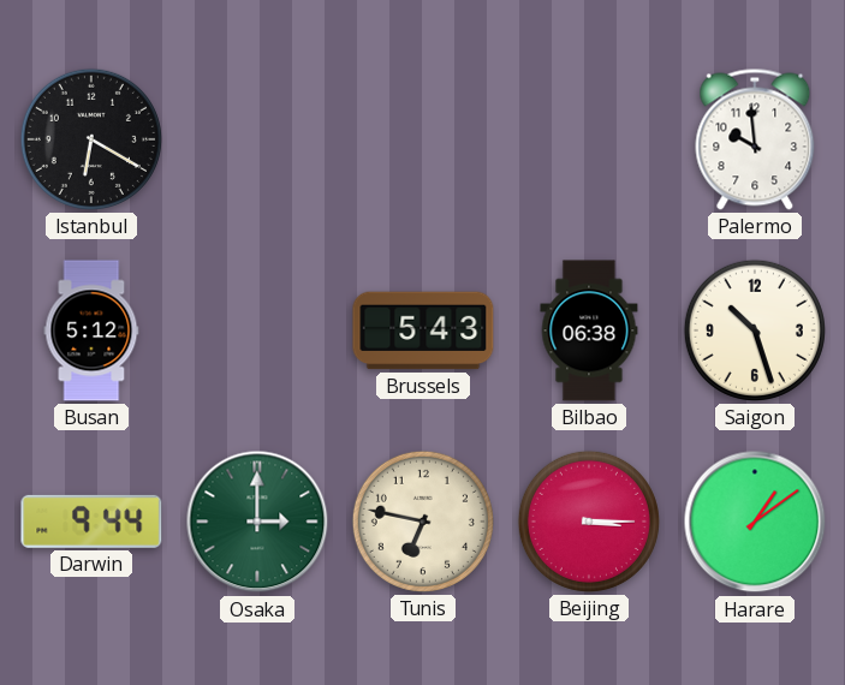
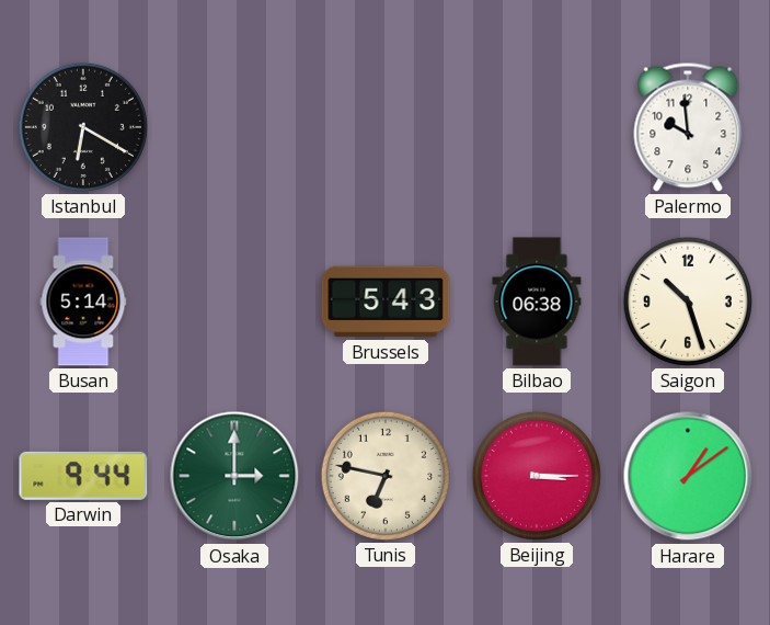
Busan: 5:12 -> 5:14
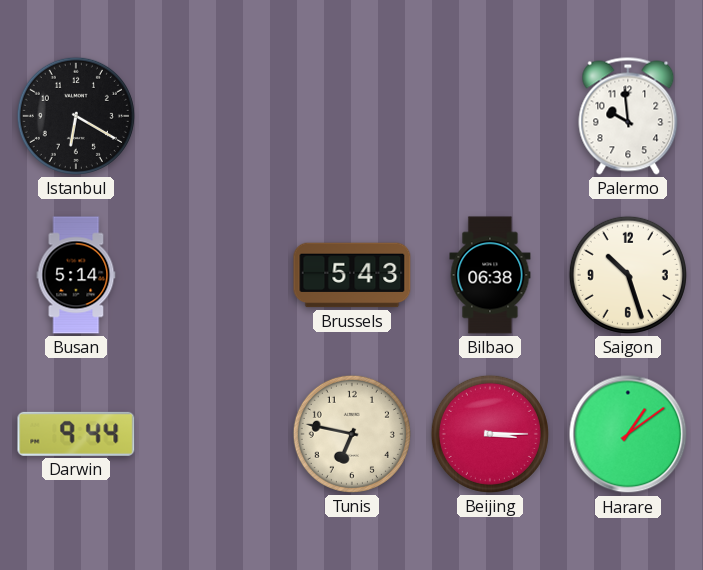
Osaka: 3:00 -> none
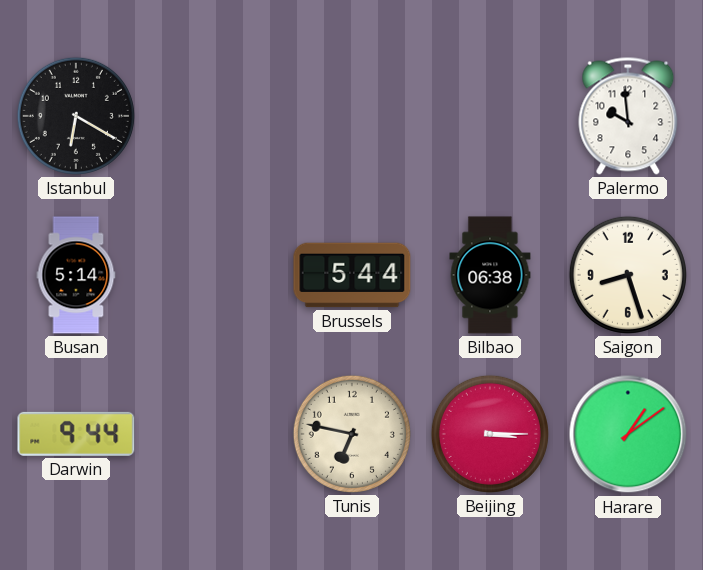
Brussels: 5:43 -> 5:44
Saigon: 10:27 -> 8:27
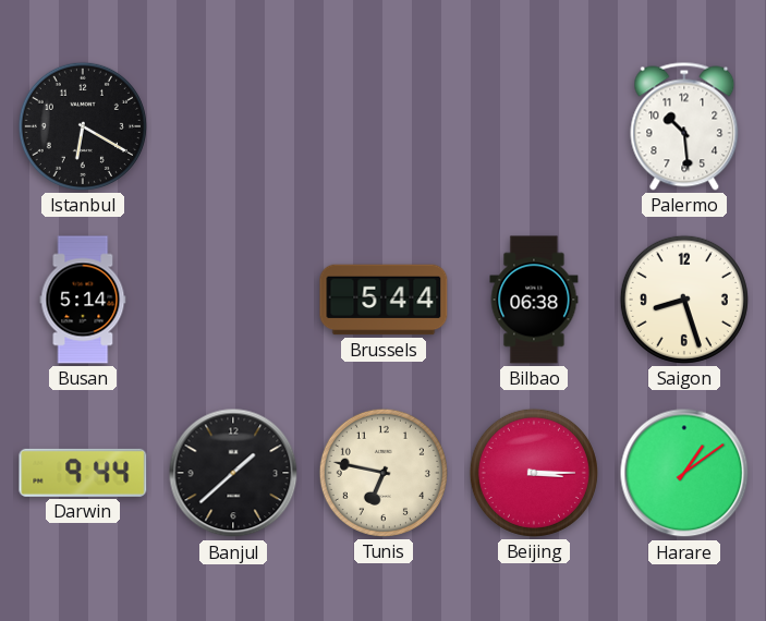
Palermo: 9:59 -> 10:29
Banjul: none -> 1:38
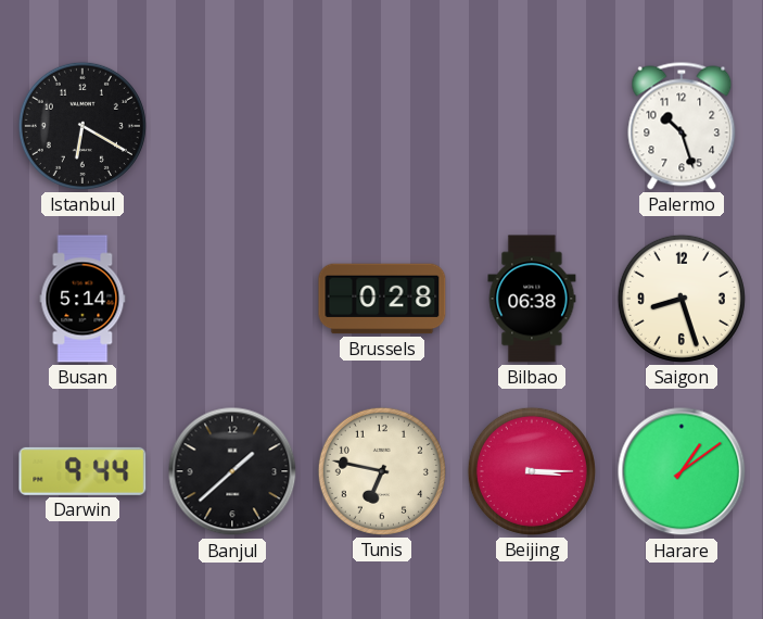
Palermo: 10:29 -> 10:27
Brussels: 5:44 -> 0:28
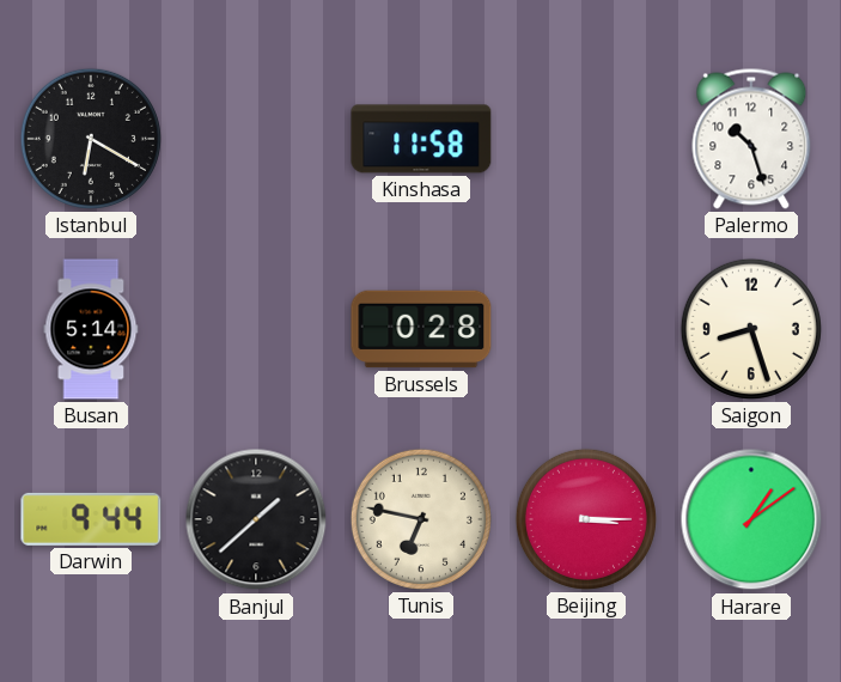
Kinshasa: none -> 11:58
Bilbao: 06:38 -> none
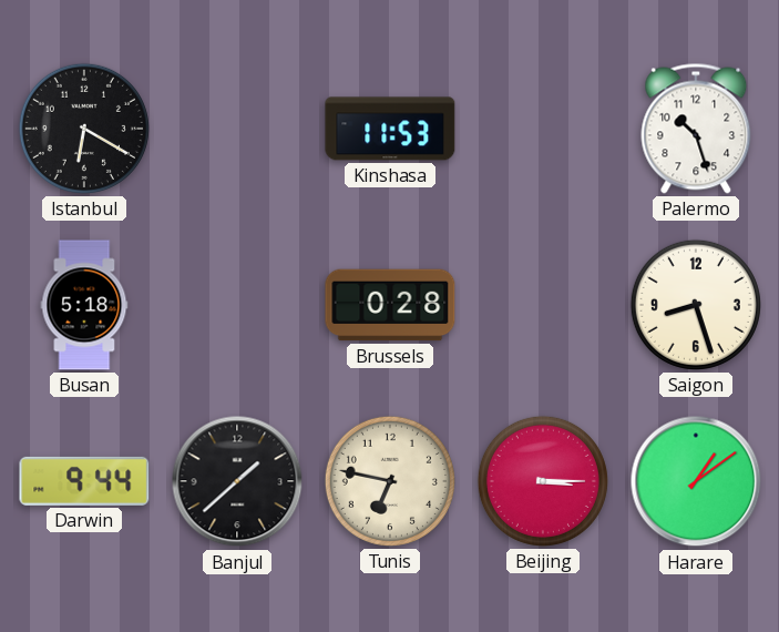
Kinshasa: 11:58 -> 11:53
Busan: 5:14 -> 5:18
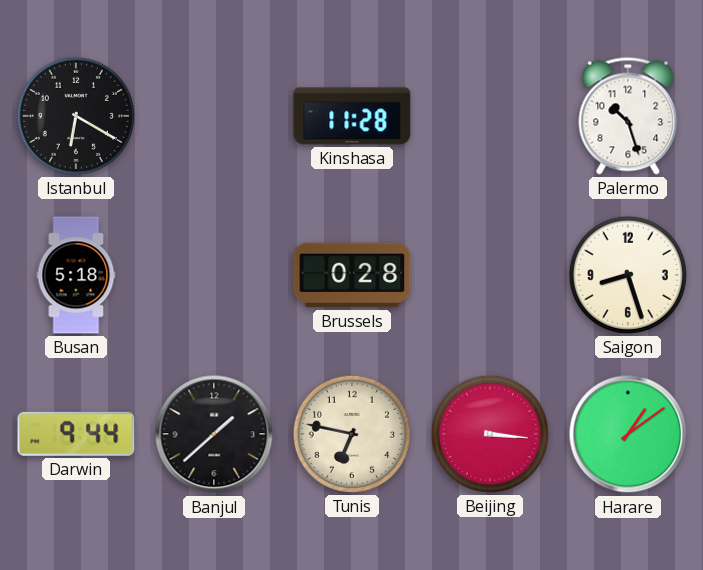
Kinshasa: 11:53 -> 11:28
Beijing: 3:15 -> 3:16
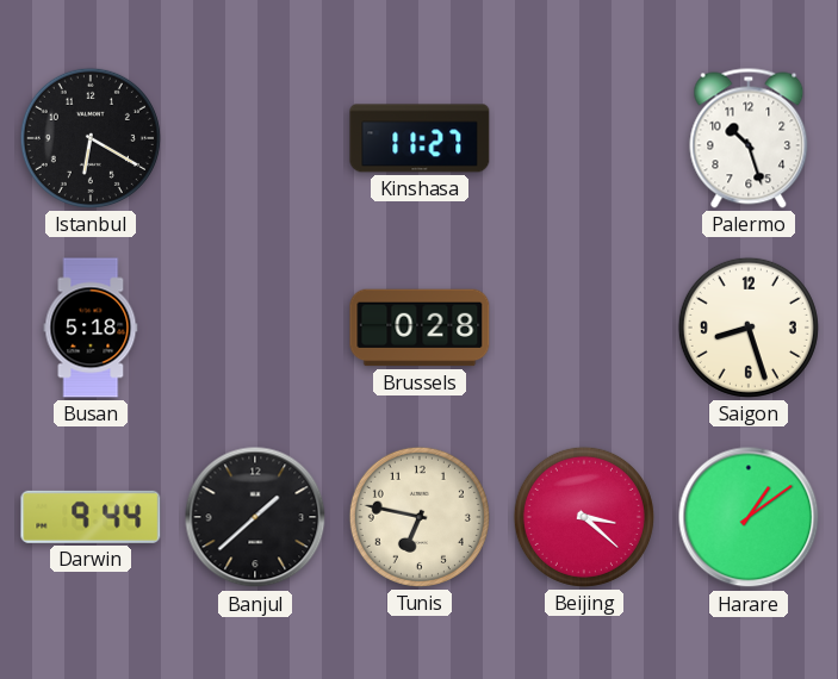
Kinshasa: 11:28 -> 11:27
Beijing: 3:16 -> 3:22
